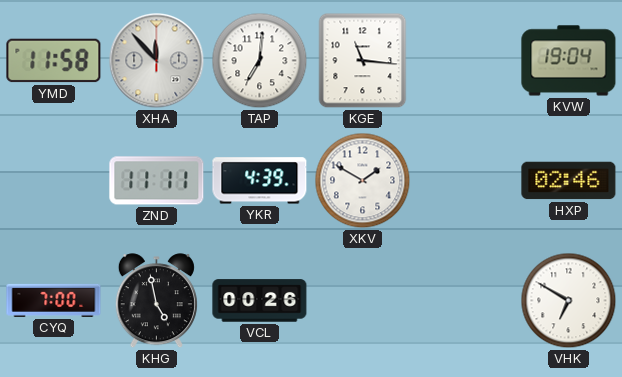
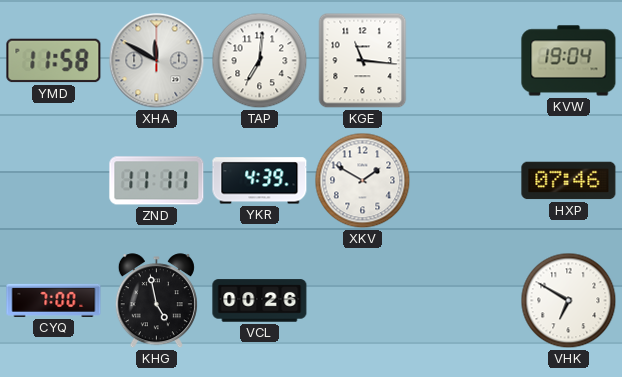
XHA: 11:53 -> 11:50
HXP: 02:46 -> 07:46
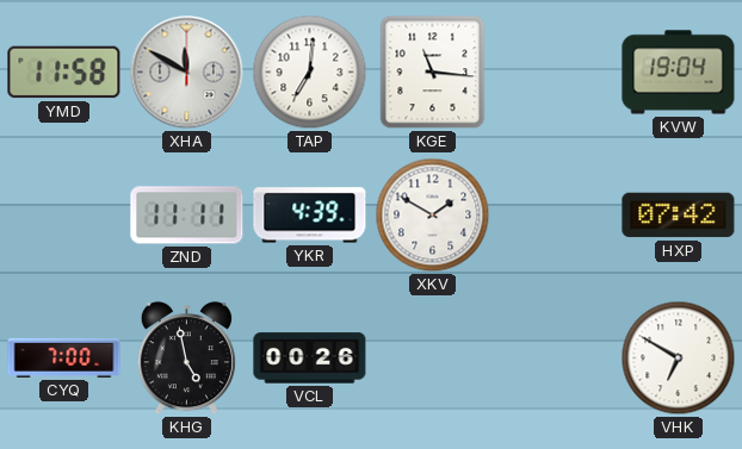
HXP: 07:46 -> 07:42
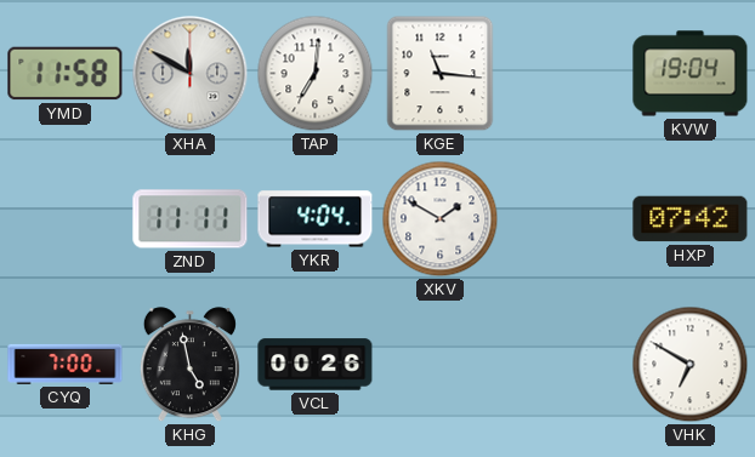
YKR: 4:39 -> 4:04
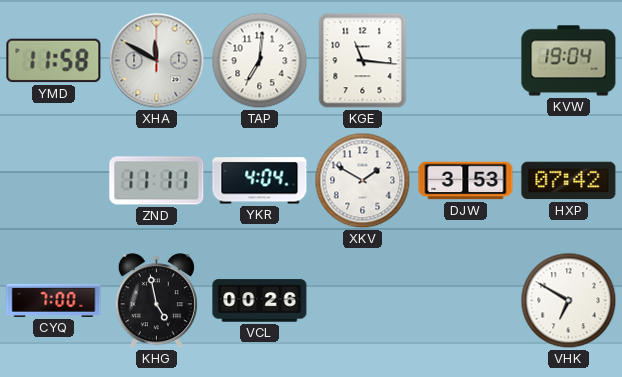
DJW: none -> 3:53
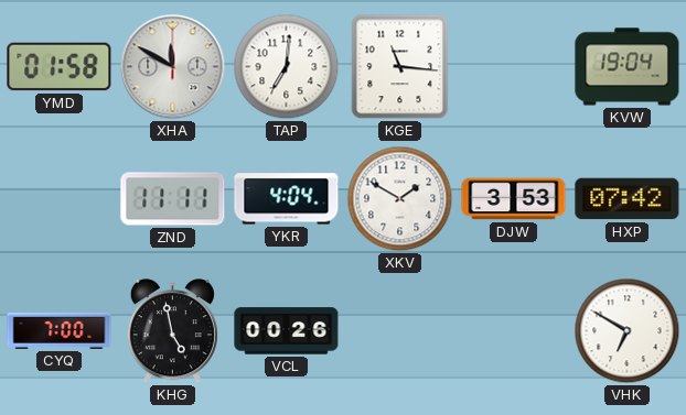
YMD: 11:58 -> 01:58
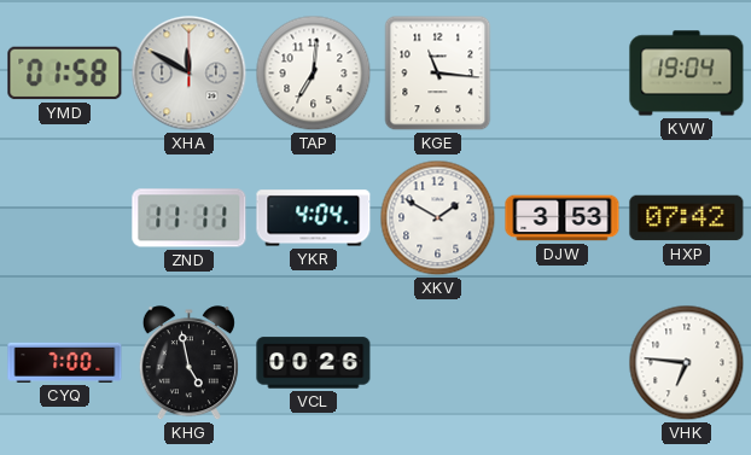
VHK: 6:50 -> 6:46
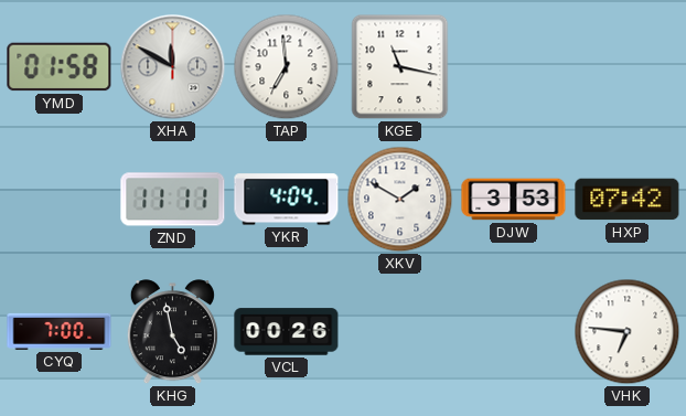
TAP: 7:01 -> 6:59
KGE: 11:16 -> 11:17
KVW: 19:04 -> none
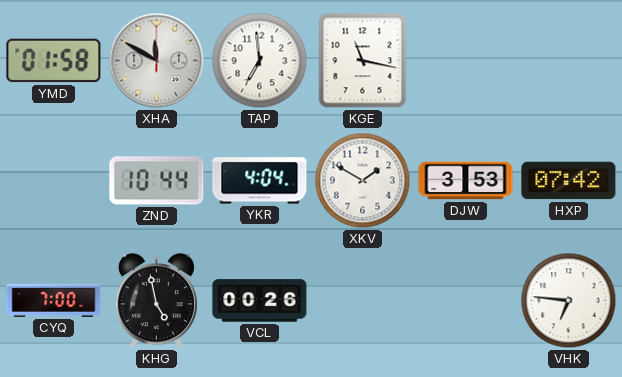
ZND: 11:11 -> 10:44
